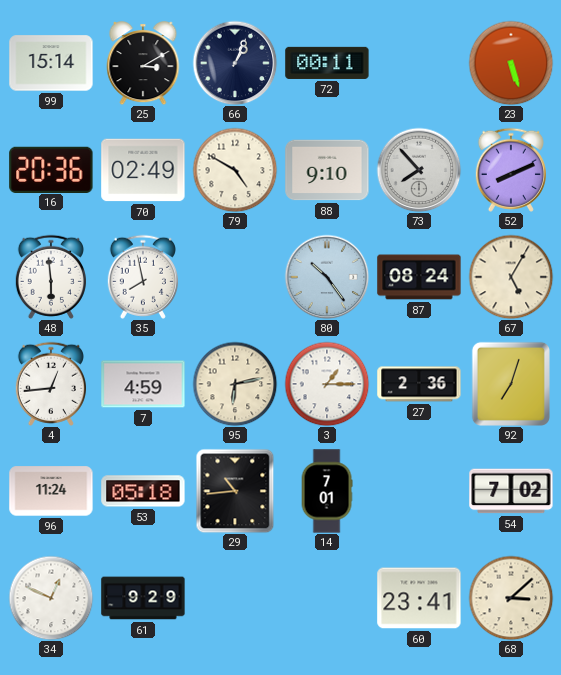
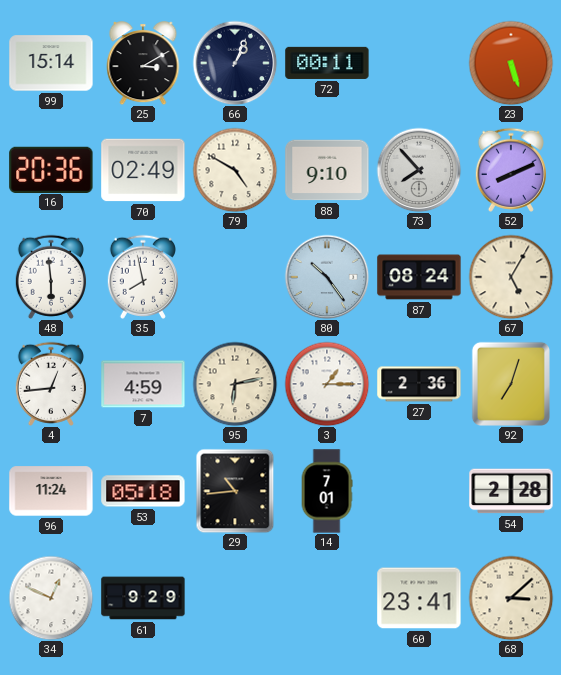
54: 7:02 -> 2:28
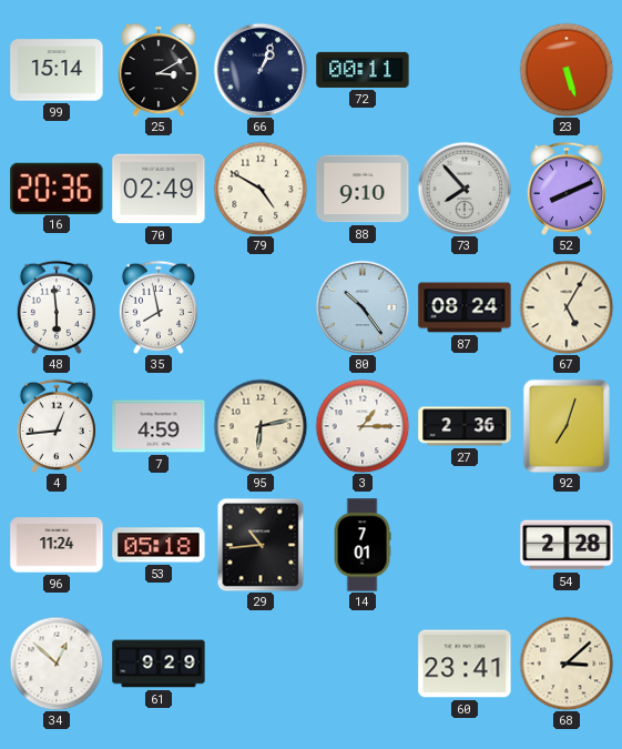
34: 12:49 -> 12:52
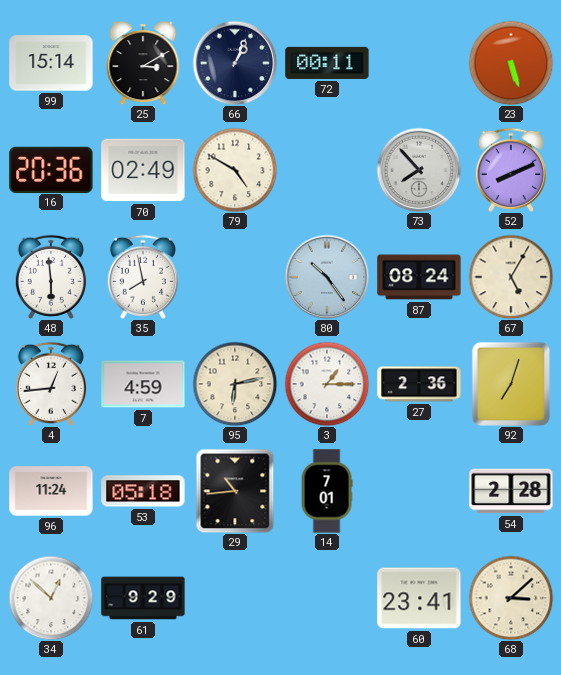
88: 9:10 -> none
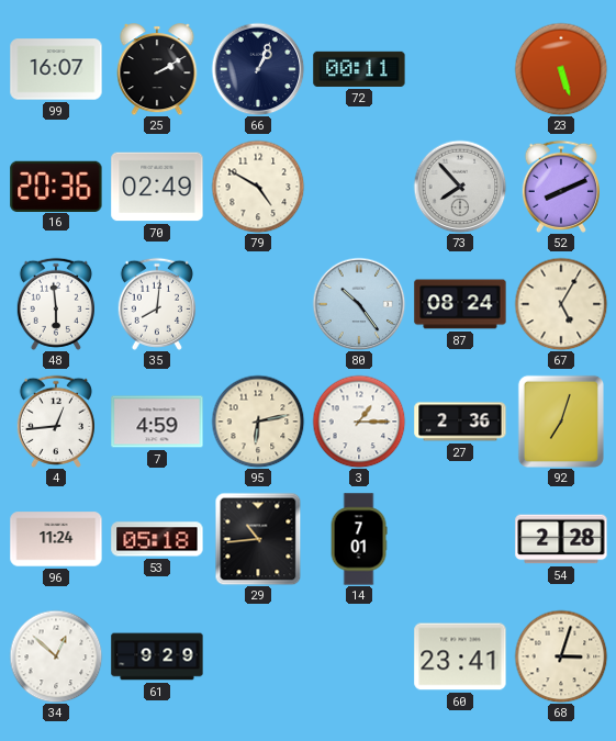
99: 15:14 -> 16:07
25: 3:10 -> 2:10
35: 7:58 -> 8:01
68: 3:08 -> 3:03
